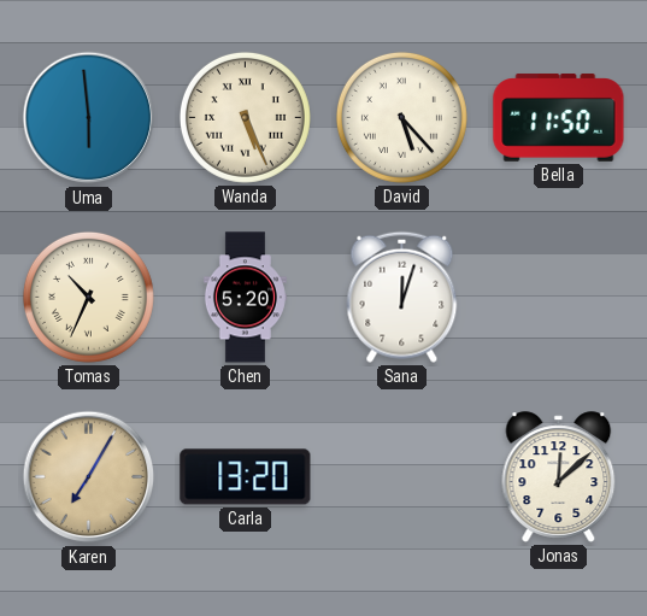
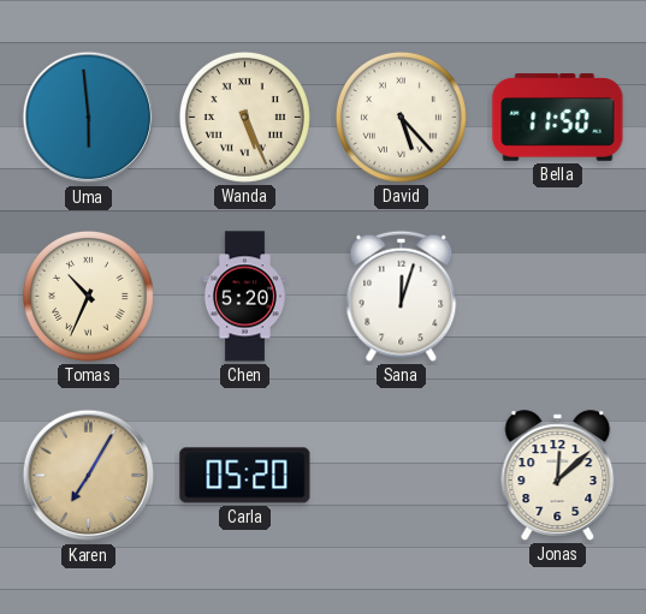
Carla: 13:20 -> 05:20
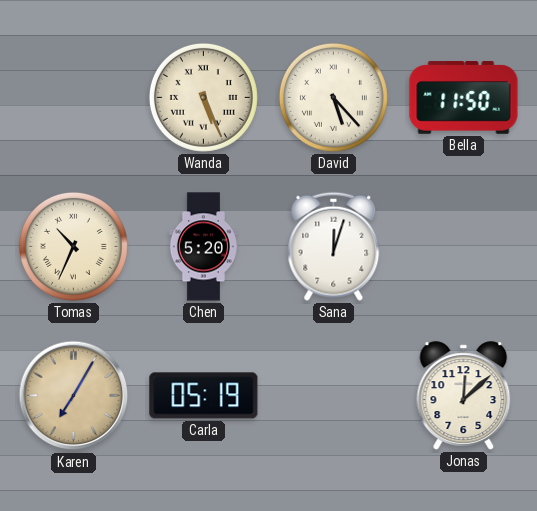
Uma: 5:59 -> none
Carla: 05:20 -> 05:19
